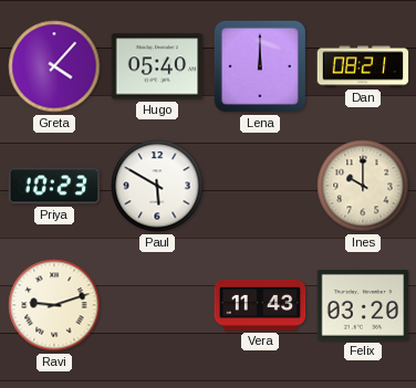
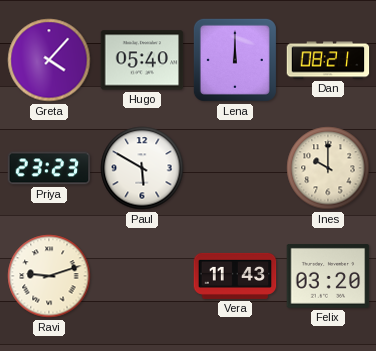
Priya: 10:23 -> 23:23
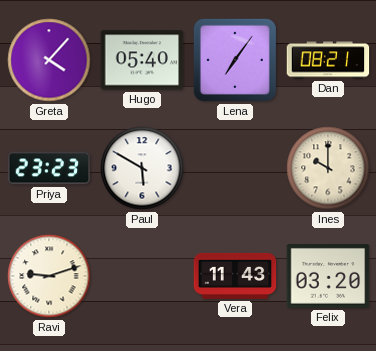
Lena: 12:00 -> 7:06
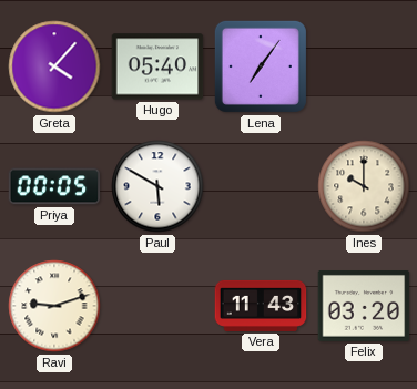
Dan: 08:21 -> none
Priya: 23:23 -> 00:05
